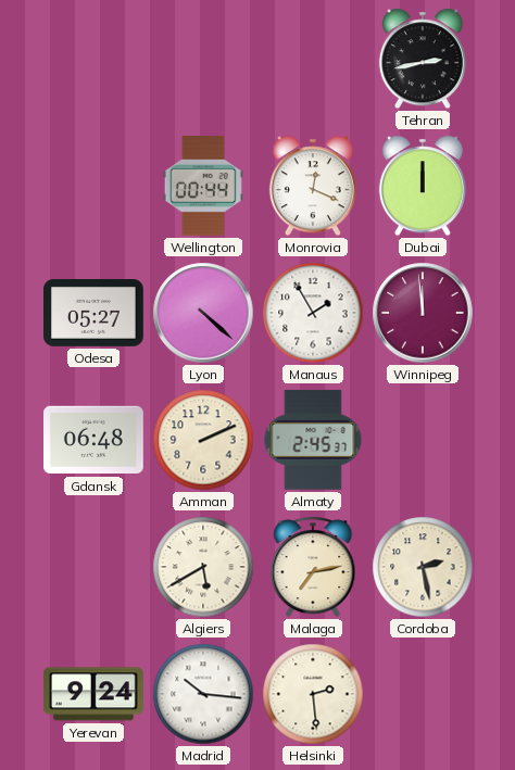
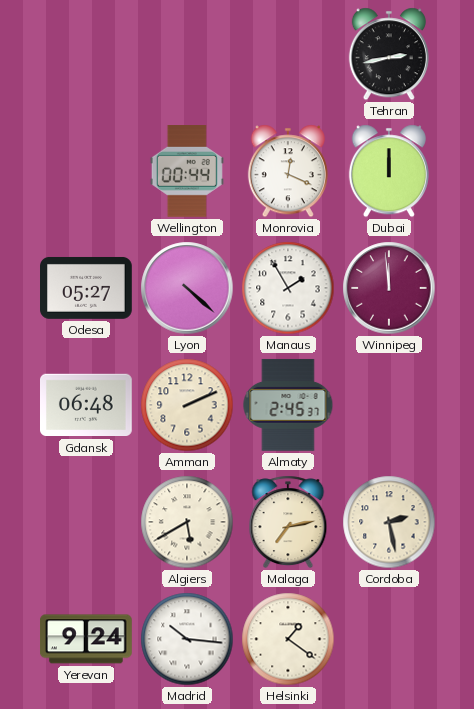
Helsinki: 2:29 -> 1:21
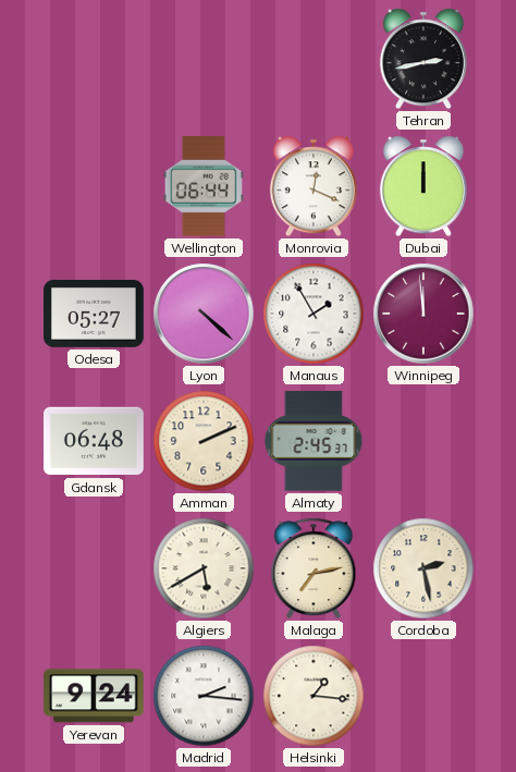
Wellington: 00:44 -> 06:44
Madrid: 10:16 -> 2:16
Helsinki: 1:21 -> 1:16
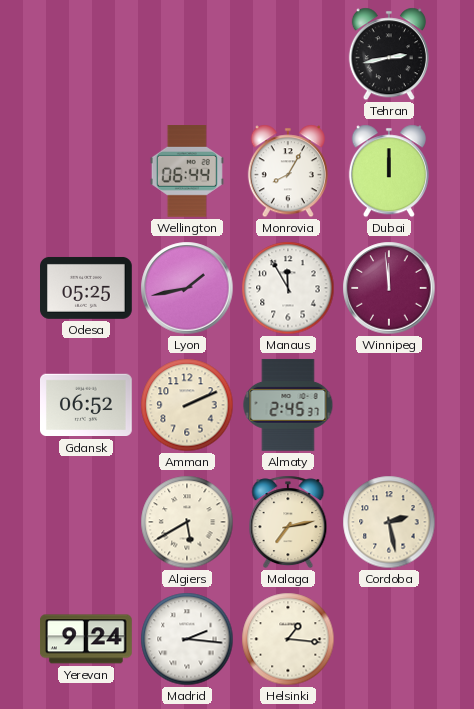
Monrovia: 12:19 -> 8:05
Odesa: 05:27 -> 05:25
Lyon: 4:22 -> 1:43
Manaus: 1:55 -> 11:55
Gdansk: 06:48 -> 06:52
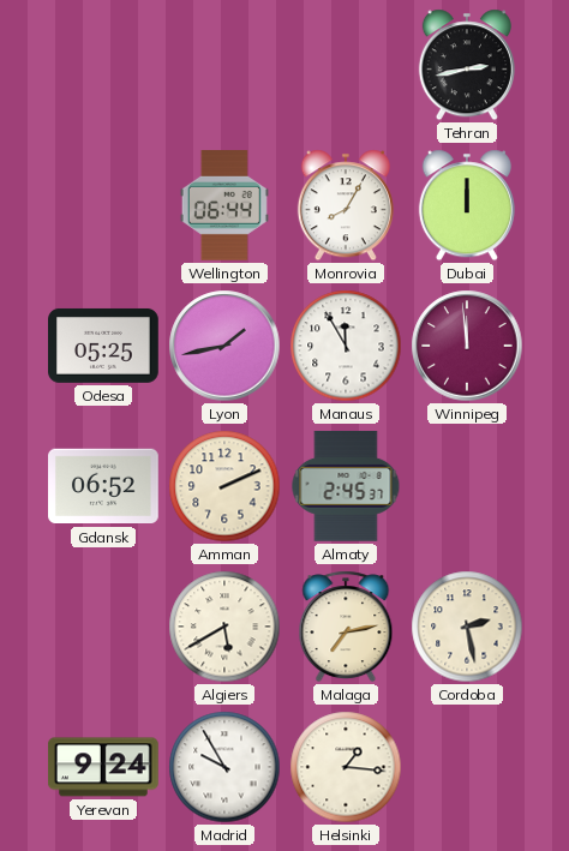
Madrid: 2:16 -> 9:55
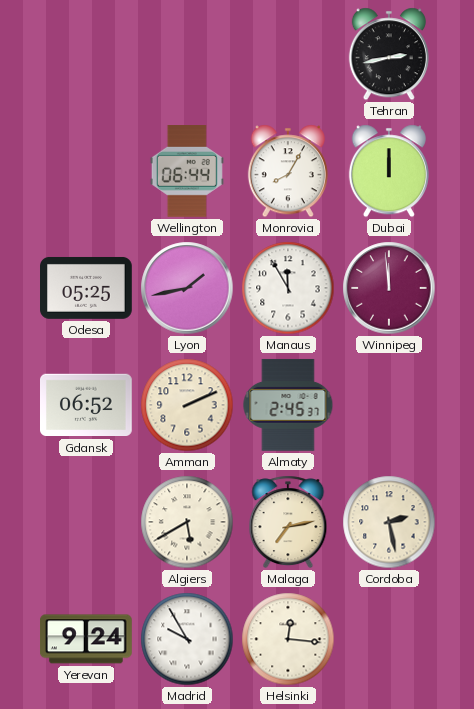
Helsinki: 1:16 -> 12:16
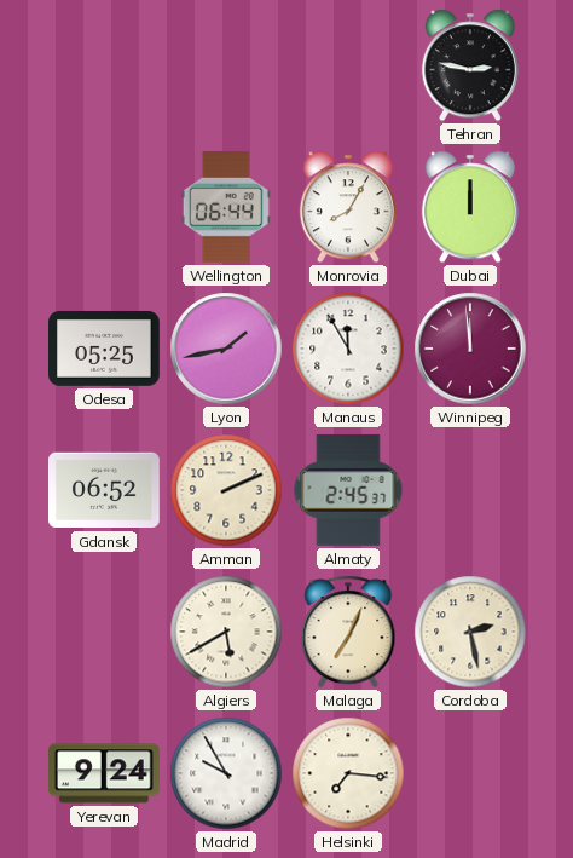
Tehran: 2:43 -> 2:47
Malaga: 7:13 -> 7:04
Helsinki: 12:16 -> 7:16
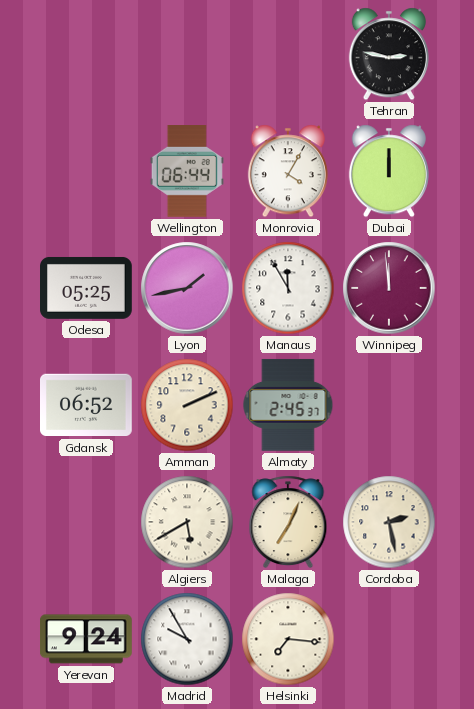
Monrovia: 8:05 -> 4:05
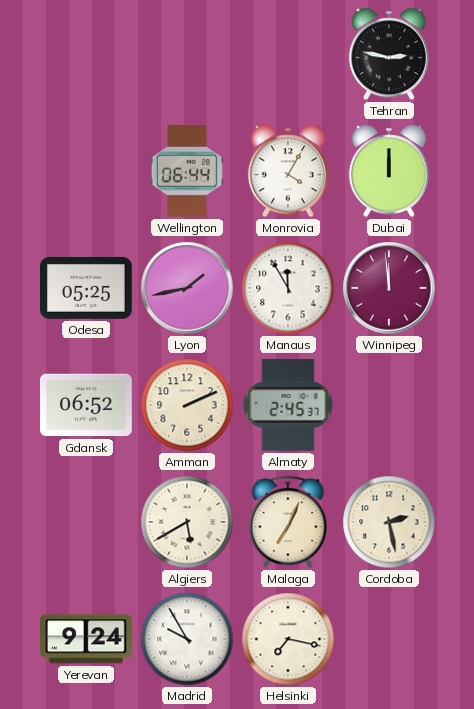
Helsinki: 7:16 -> 7:17
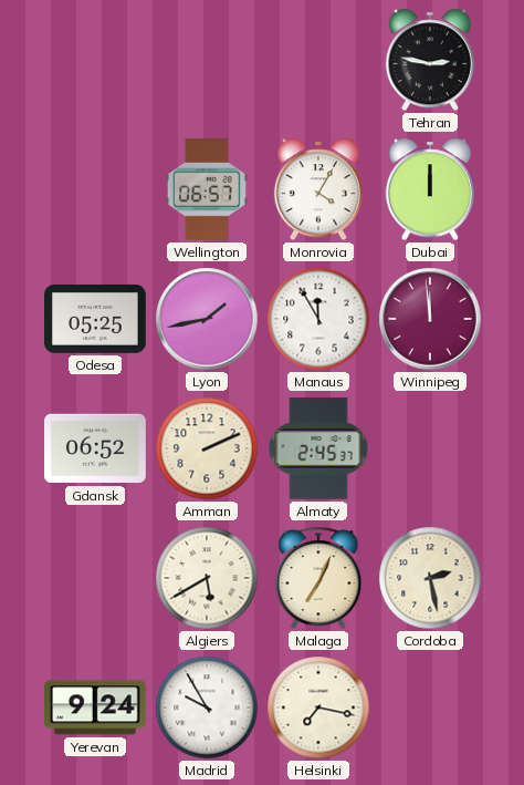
Wellington: 06:44 -> 06:57
